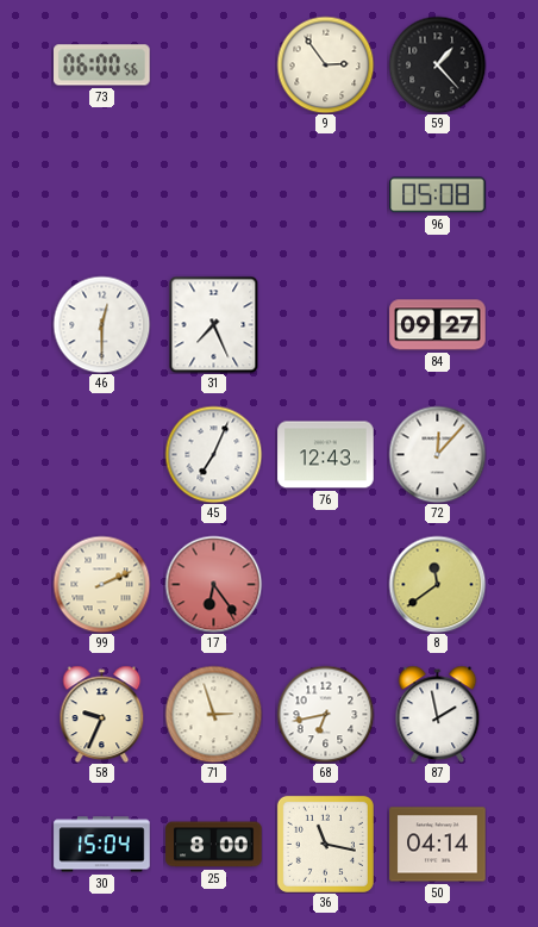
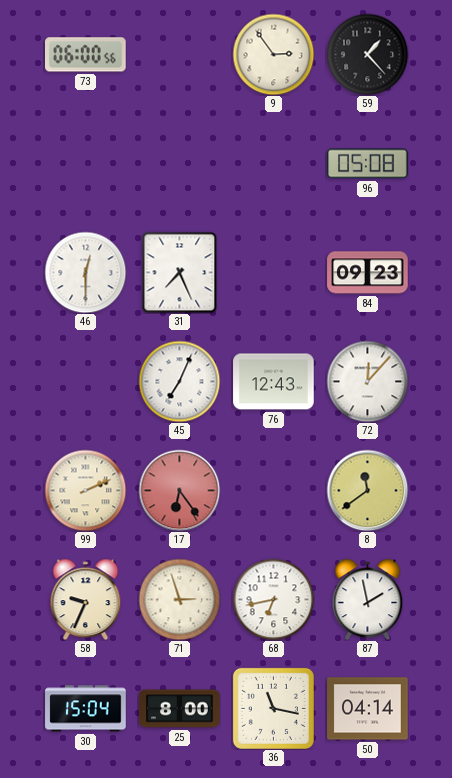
84: 09:27 -> 09:23
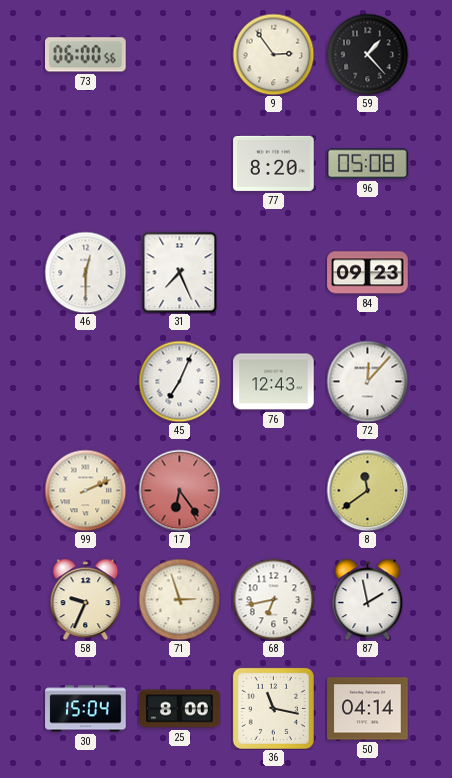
77: none -> 8:20
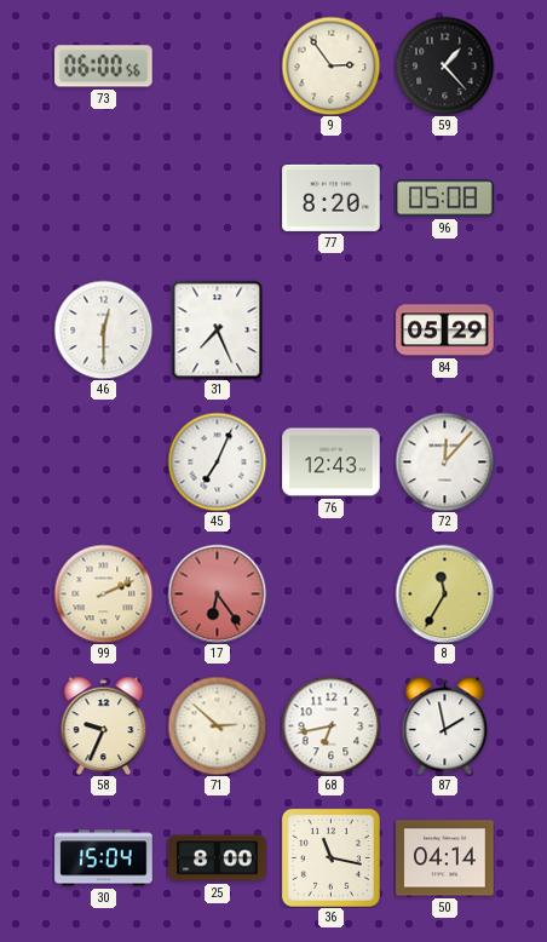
84: 09:23 -> 05:29
8: 11:39 -> 11:35
71: 2:57 -> 2:52
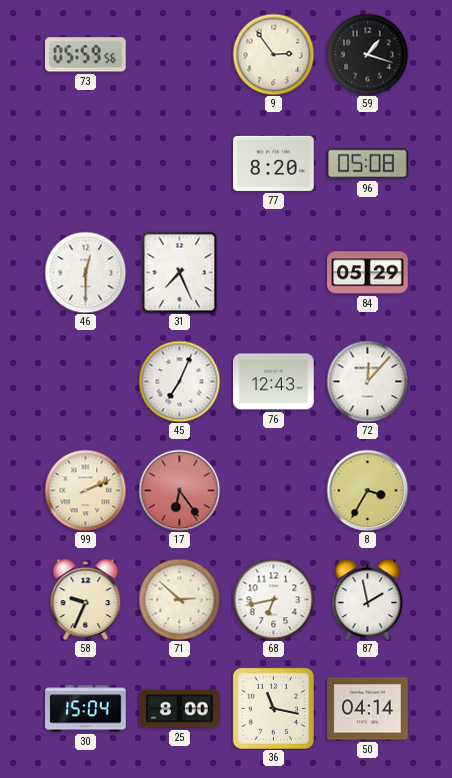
73: 06:00 -> 05:59
59: 1:23 -> 1:18
8: 11:35 -> 3:35
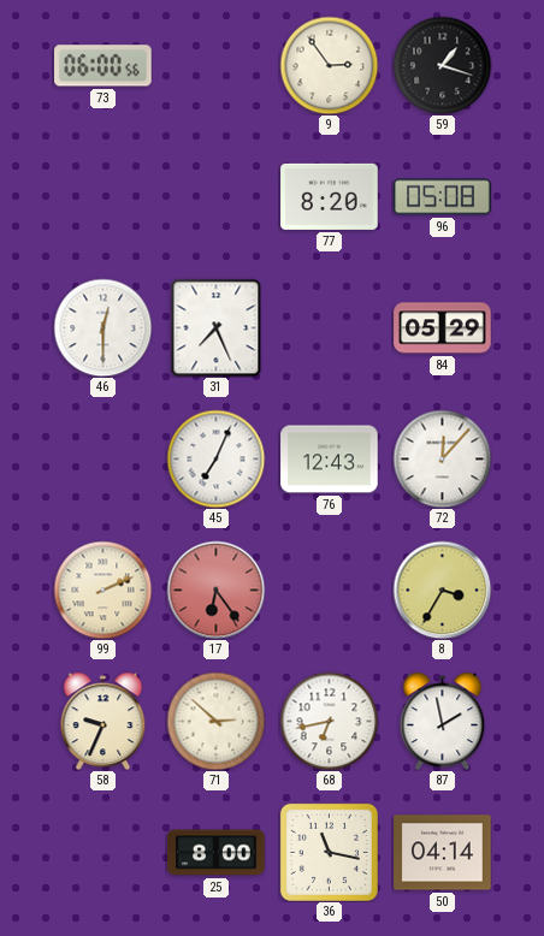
73: 05:59 -> 06:00
30: 15:04 -> none
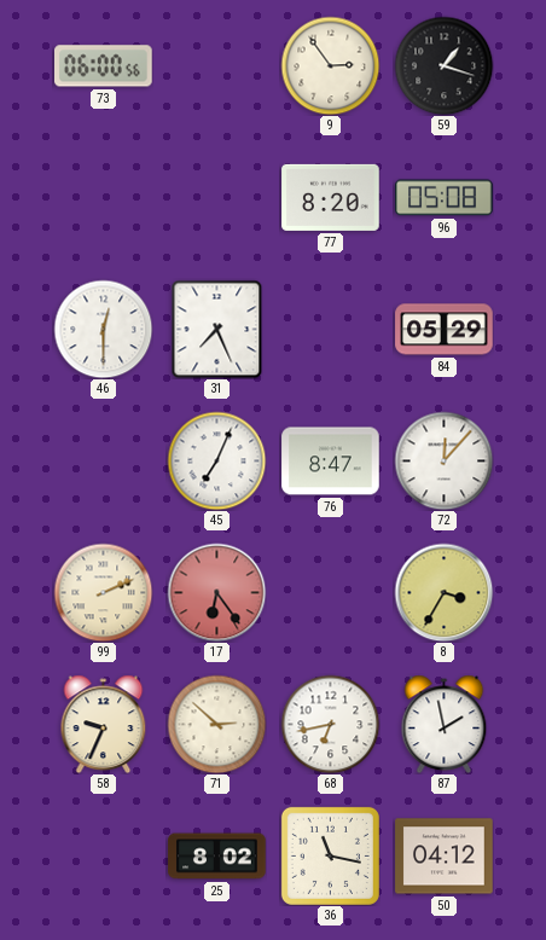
76: 12:43 -> 8:47
25: 8:00 -> 8:02
50: 04:14 -> 04:12
